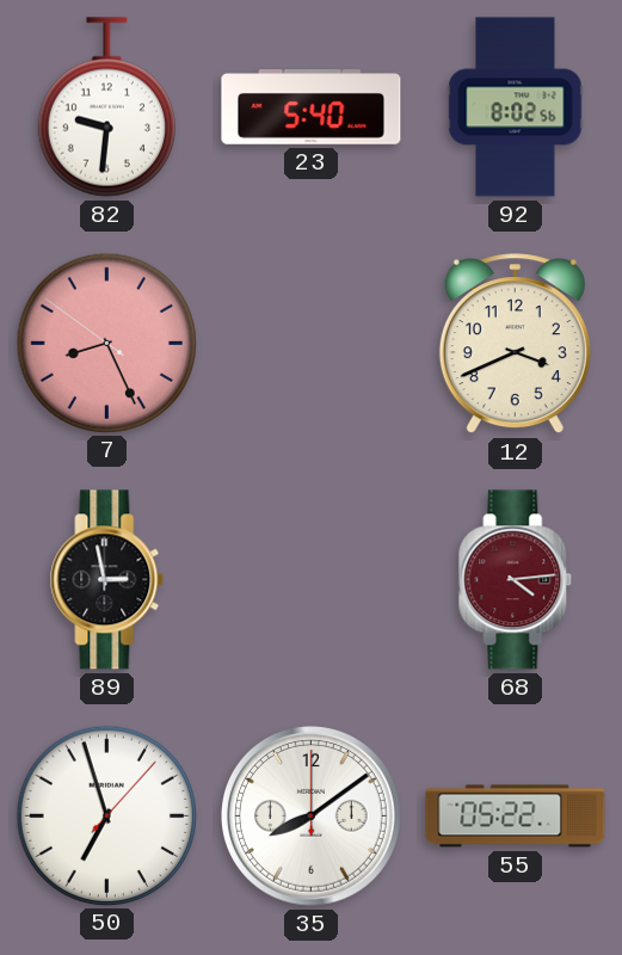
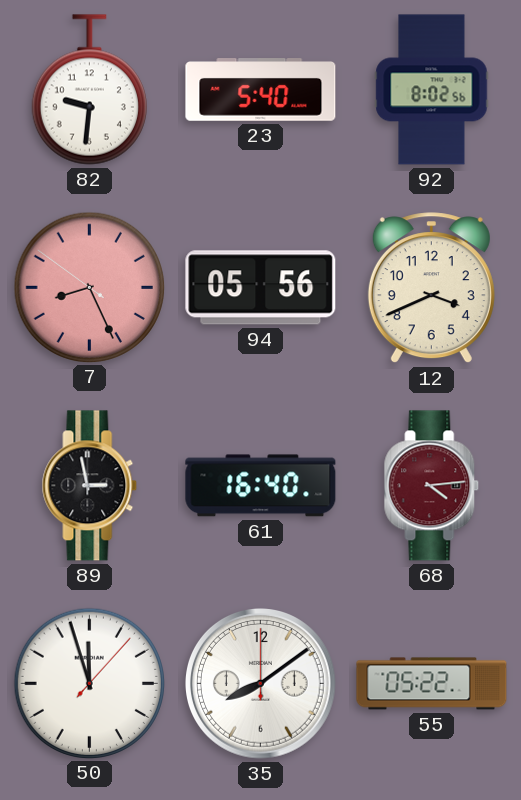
94: none -> 05:56
61: none -> 16:40
50: 6:57 -> 11:57
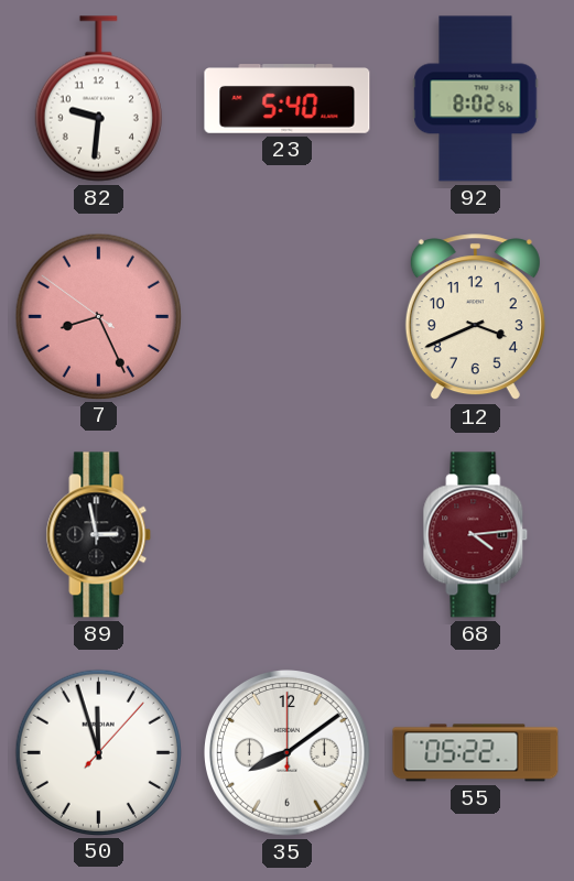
94: 05:56 -> none
61: 16:40 -> none
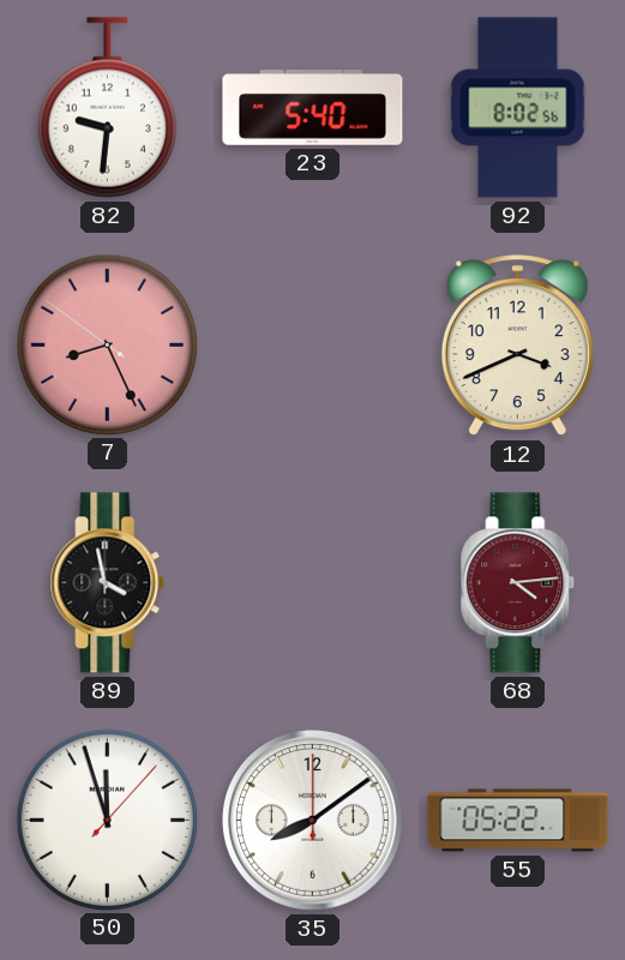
89: 2:58 -> 3:58
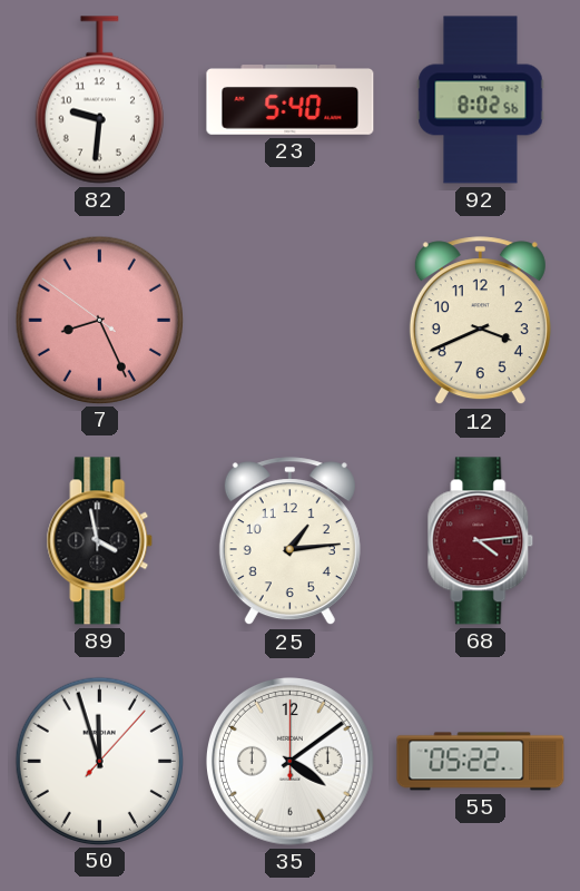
25: none -> 1:14
35: 8:09 -> 4:09
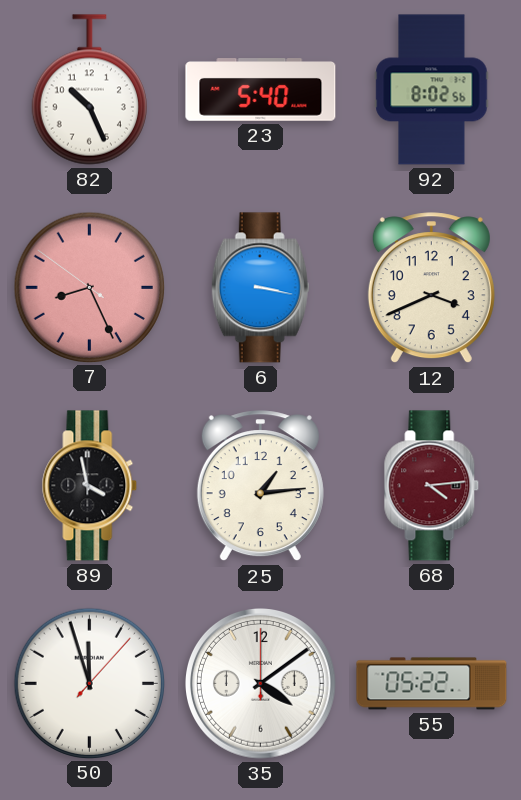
82: 9:31 -> 10:26
6: none -> 3:17
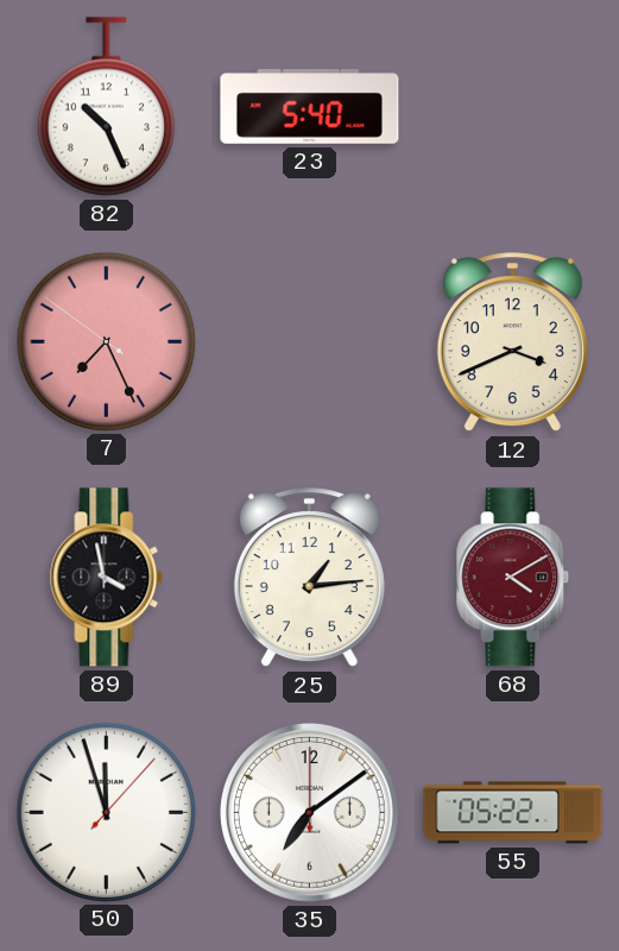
92: 8:02 -> none
7: 8:25 -> 7:25
6: 3:17 -> none
68: 4:14 -> 4:10
35: 4:09 -> 7:09
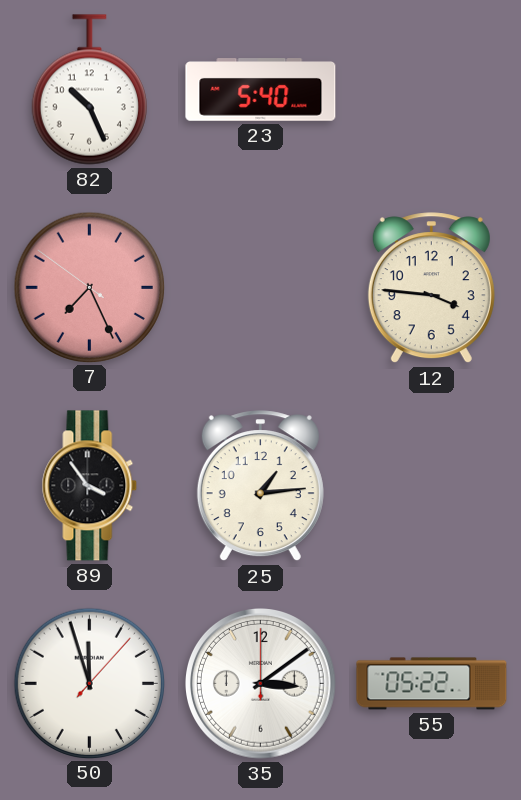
12: 3:41 -> 3:46
89: 3:58 -> 3:54
68: 4:10 -> none
35: 7:09 -> 3:09
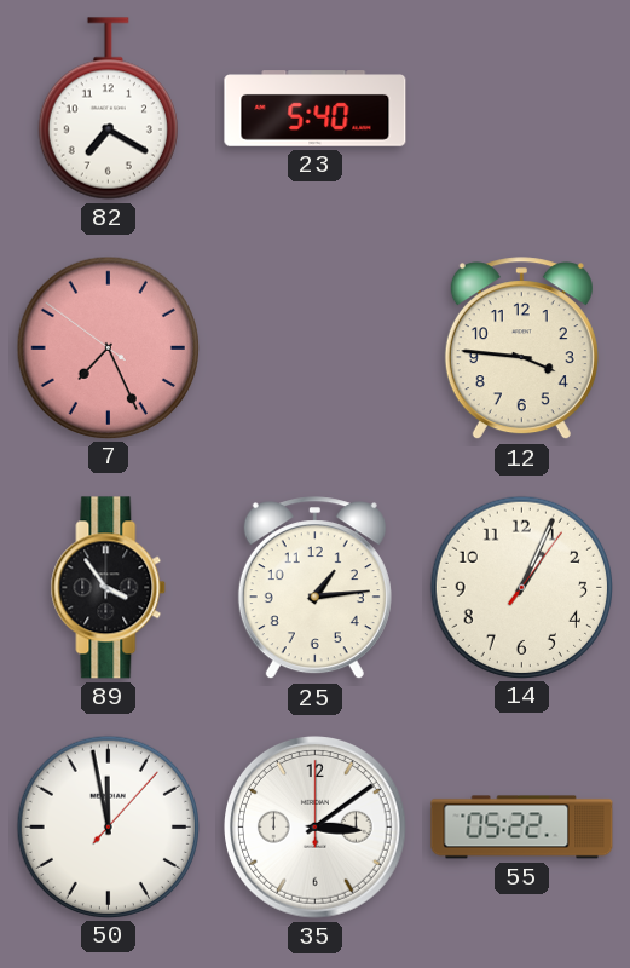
82: 10:26 -> 7:20
14: none -> 1:04
50: 11:57 -> 11:58
